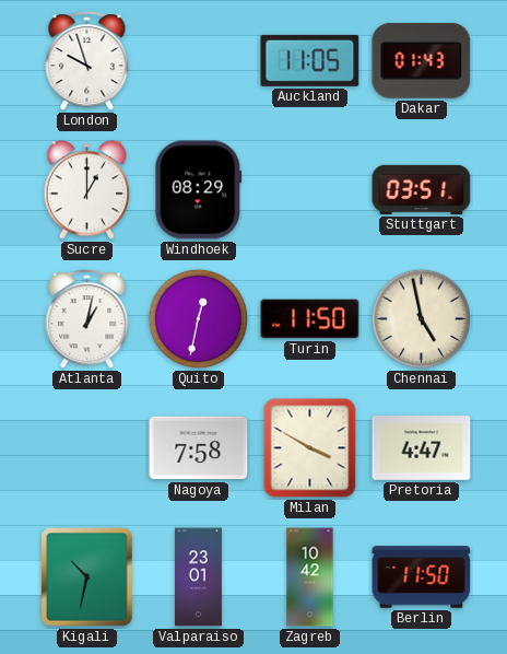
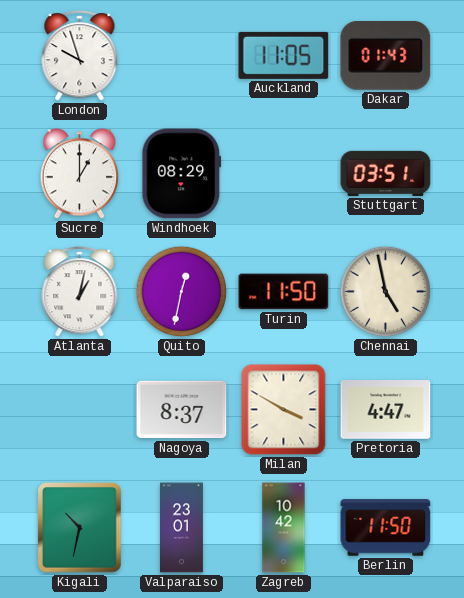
Nagoya: 7:58 -> 8:37
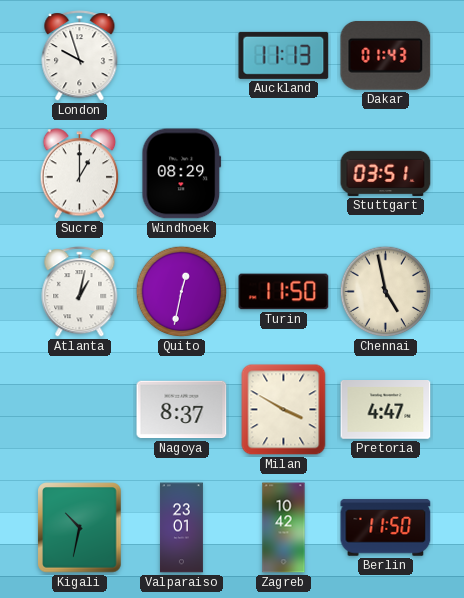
Auckland: 11:05 -> 11:13
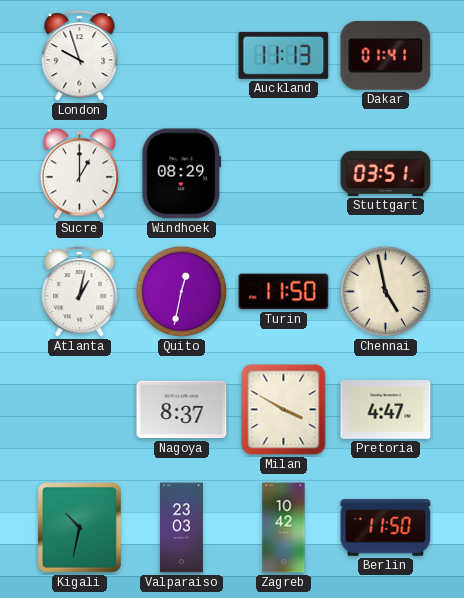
Dakar: 01:43 -> 01:41
Valparaiso: 23:01 -> 23:03
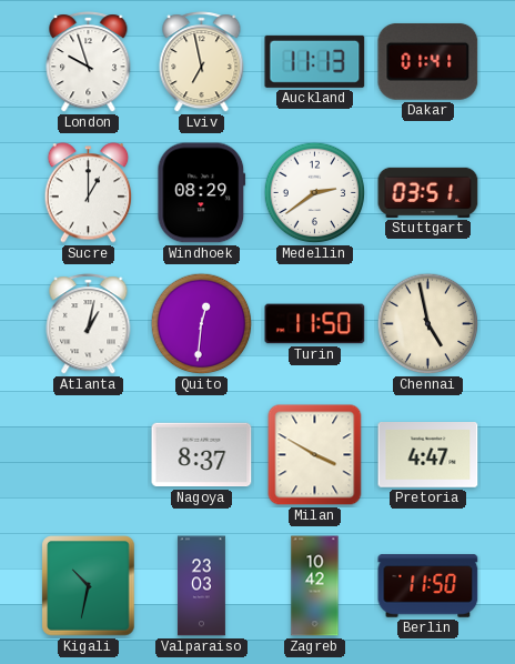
Lviv: none -> 6:58
Medellin: none -> 2:39
Quito: 12:32 -> 12:31
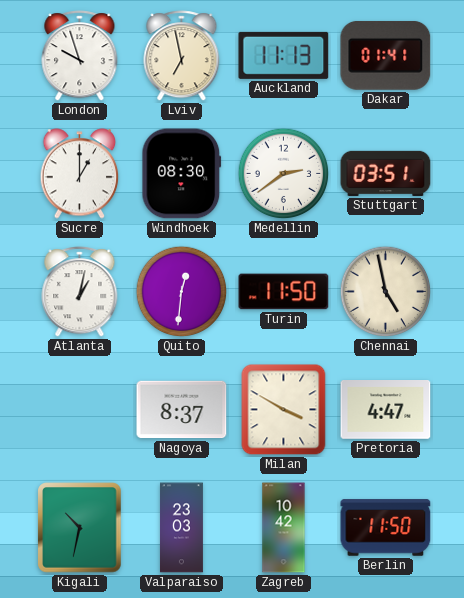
Windhoek: 08:29 -> 08:30
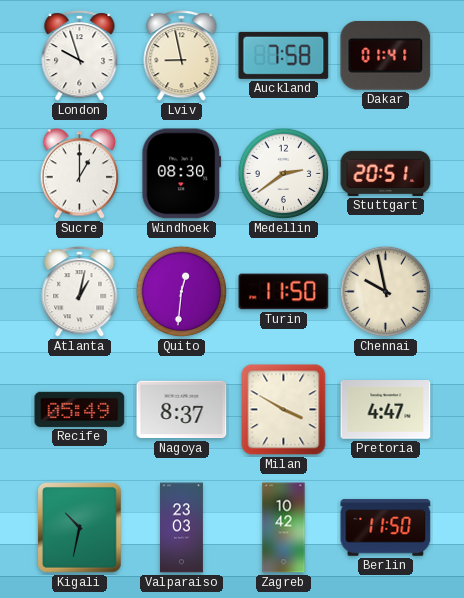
Lviv: 6:58 -> 8:58
Auckland: 11:13 -> 7:58
Stuttgart: 03:51 -> 20:51
Chennai: 4:58 -> 9:58
Recife: none -> 05:49
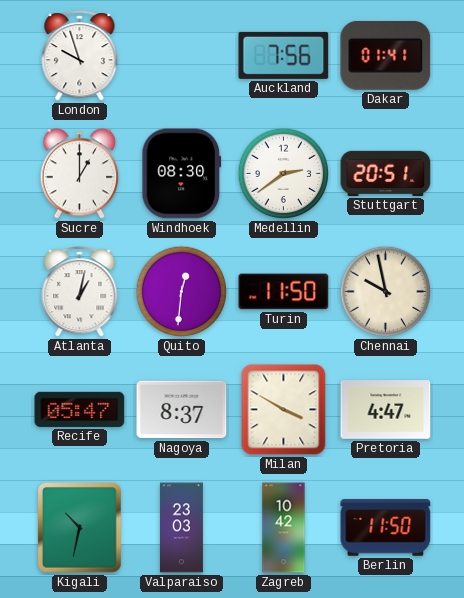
Lviv: 8:58 -> none
Auckland: 7:58 -> 7:56
Recife: 05:49 -> 05:47
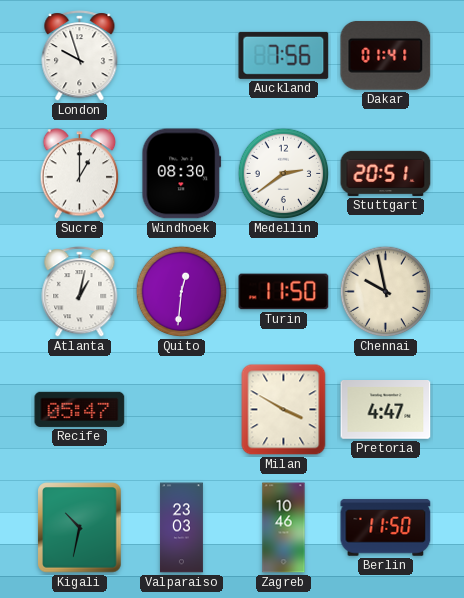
Nagoya: 8:37 -> none
Zagreb: 10:42 -> 10:46
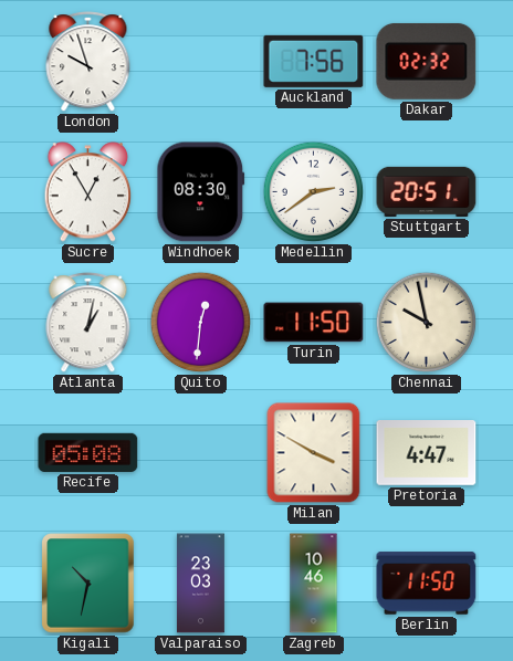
Dakar: 01:41 -> 02:32
Sucre: 1:00 -> 12:55
Recife: 05:47 -> 05:08
